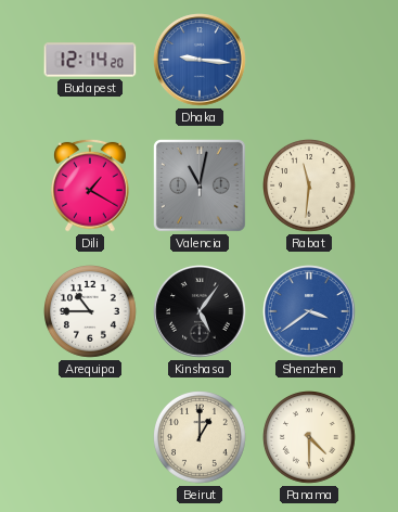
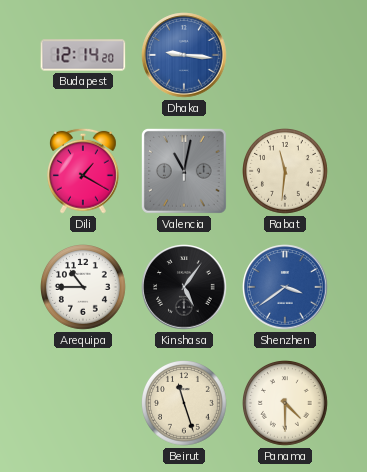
Beirut: 1:00 -> 11:27
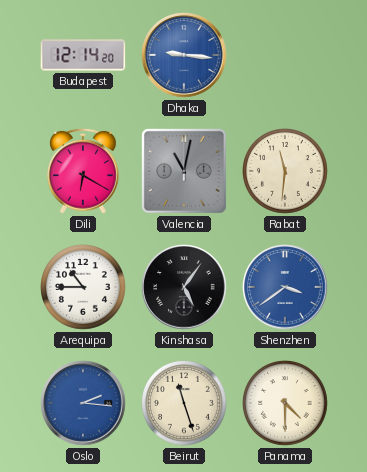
Dili: 1:20 -> 6:20
Oslo: none -> 2:16
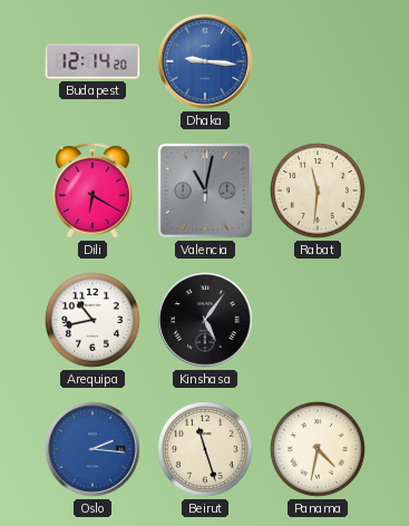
Arequipa: 10:45 -> 10:43
Shenzhen: 3:39 -> none
Panama: 4:30 -> 4:32
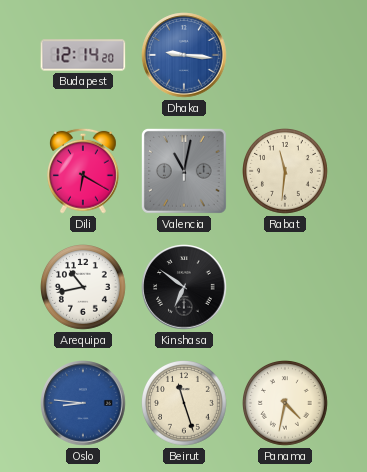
Kinshasa: 5:06 -> 6:51
Oslo: 2:16 -> 8:46
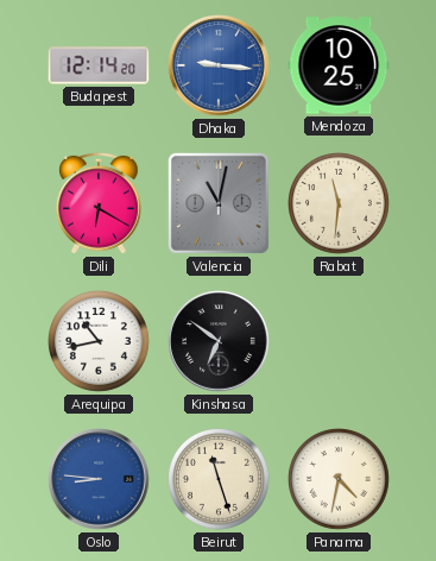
Mendoza: none -> 10:25
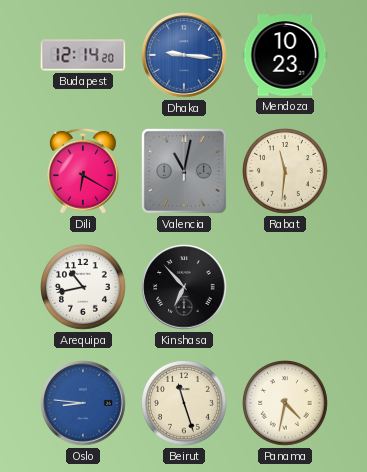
Mendoza: 10:25 -> 10:23
Kinshasa: 6:51 -> 6:53
